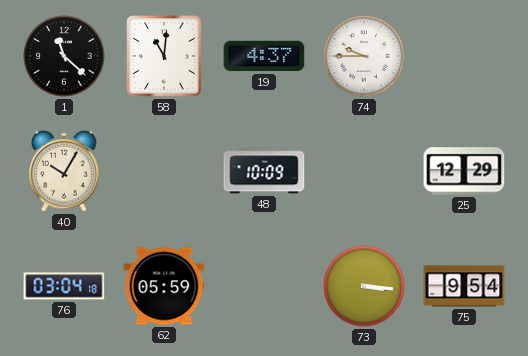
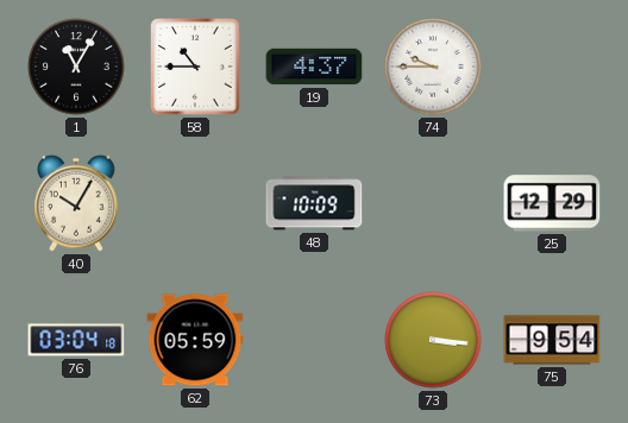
1: 11:22 -> 11:05
58: 11:01 -> 10:45
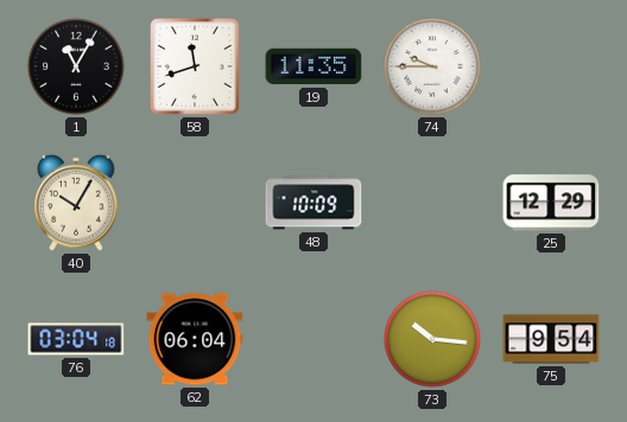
58: 10:45 -> 11:42
19: 4:37 -> 11:35
62: 05:59 -> 06:04
73: 3:16 -> 10:16
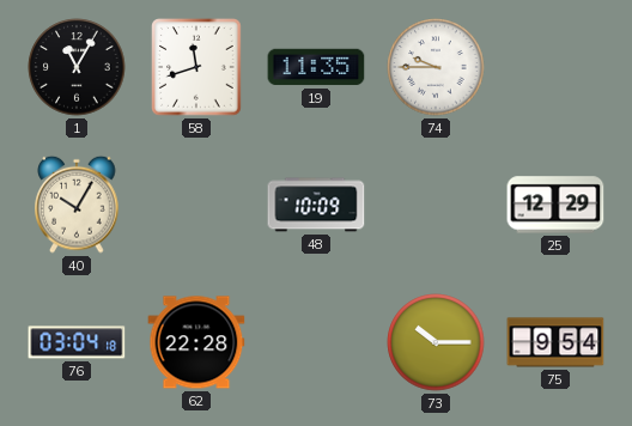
62: 06:04 -> 22:28
73: 10:16 -> 10:15
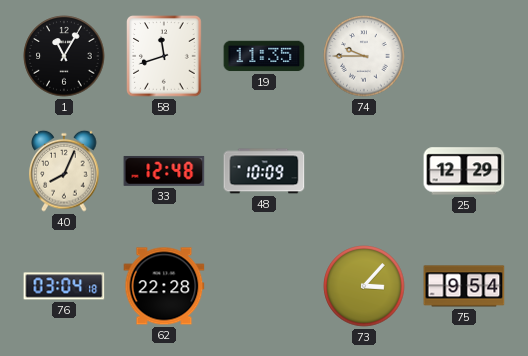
40: 10:05 -> 8:04
33: none -> 12:48
73: 10:15 -> 3:07
